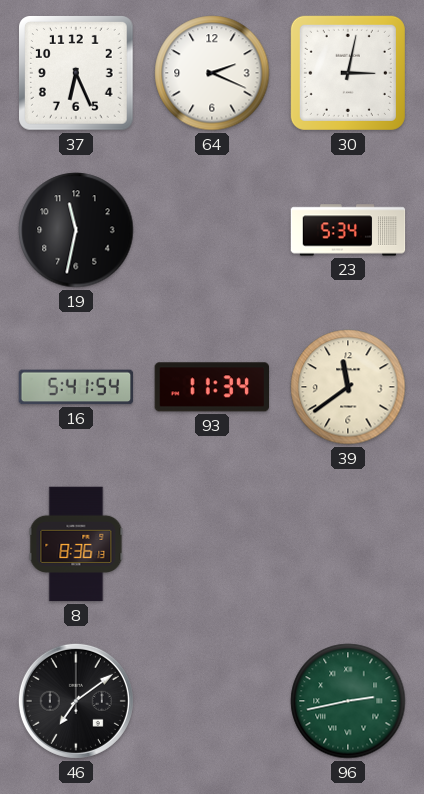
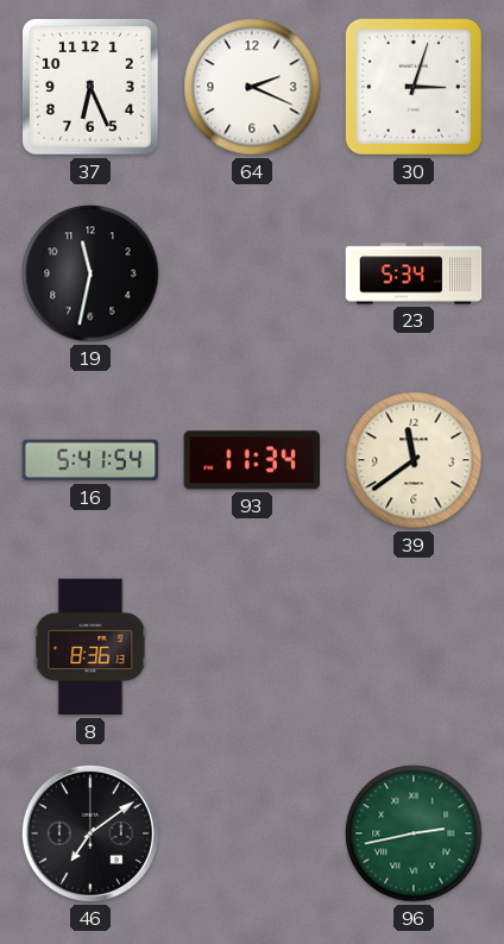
30: 3:02 -> 3:03
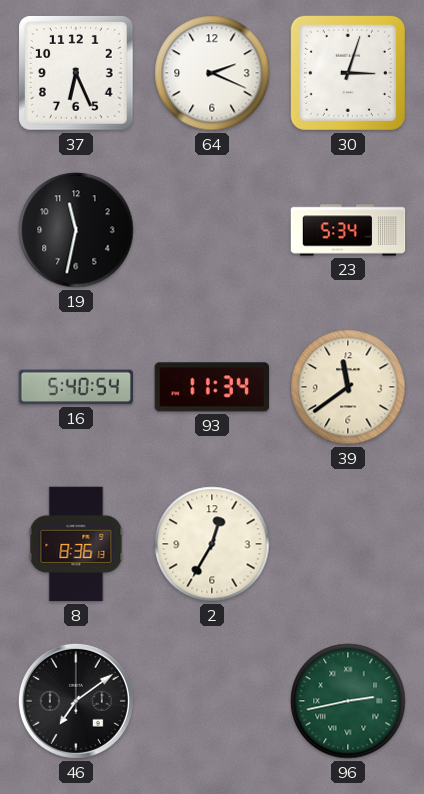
16: 5:41 -> 5:40
2: none -> 12:35
